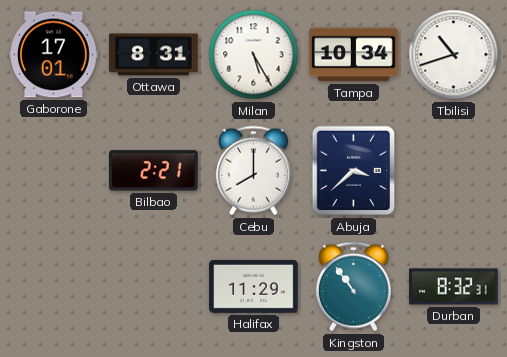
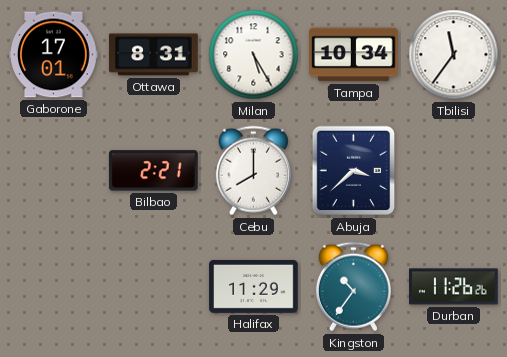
Tbilisi: 10:42 -> 11:36
Kingston: 10:54 -> 10:36
Durban: 8:32 -> 11:26
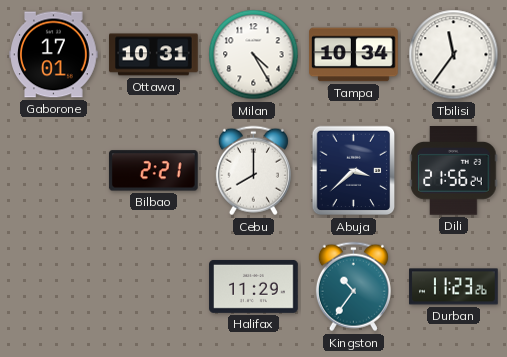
Ottawa: 8:31 -> 10:31
Milan: 5:25 -> 4:25
Dili: none -> 21:56
Durban: 11:26 -> 11:23
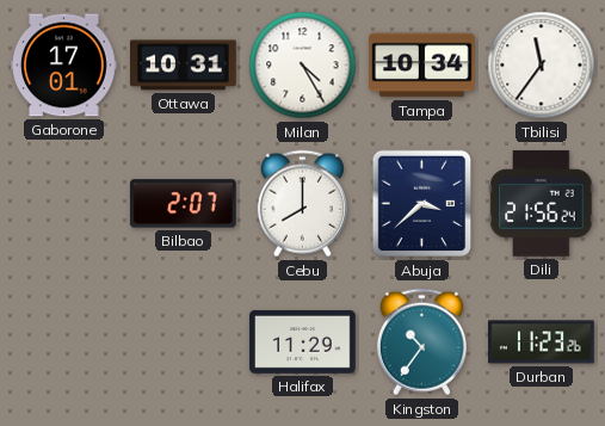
Bilbao: 2:21 -> 2:07
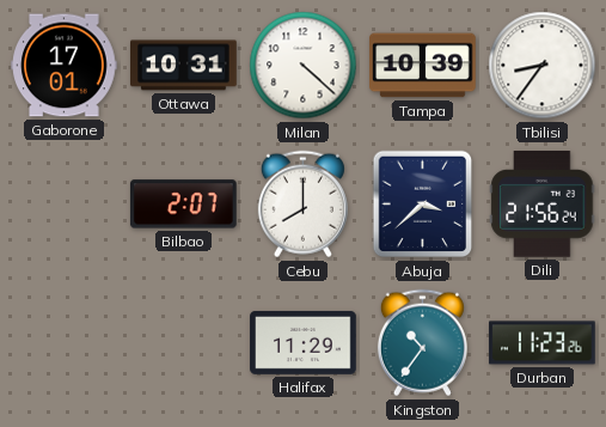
Milan: 4:25 -> 4:22
Tampa: 10:34 -> 10:39
Tbilisi: 11:36 -> 8:36
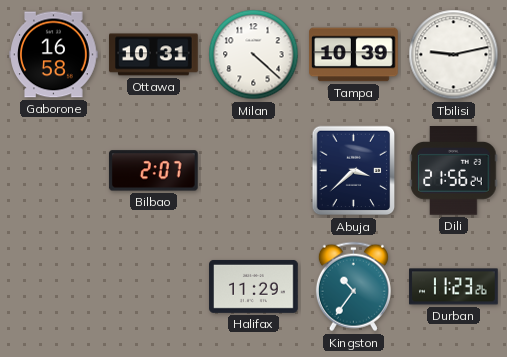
Gaborone: 17:01 -> 16:58
Tbilisi: 8:36 -> 9:13
Cebu: 8:00 -> none
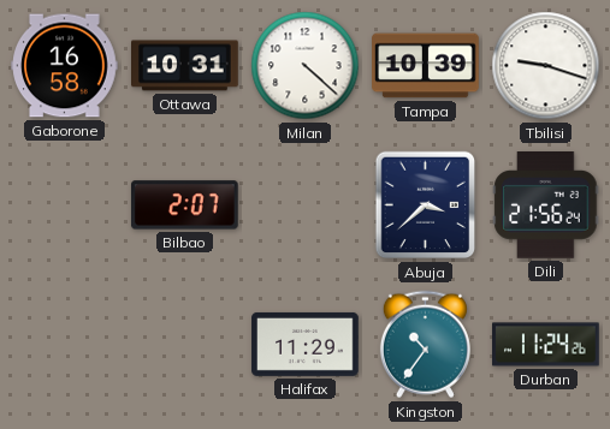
Tbilisi: 9:13 -> 9:18
Durban: 11:23 -> 11:24
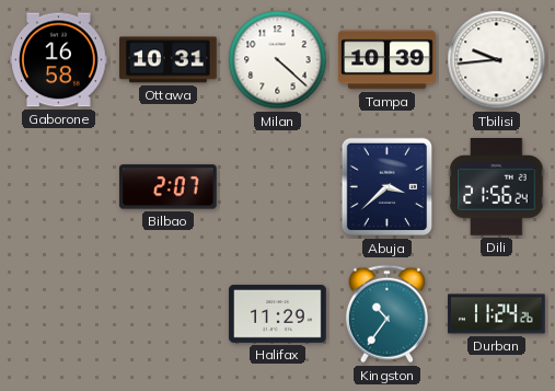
Tbilisi: 9:18 -> 9:44
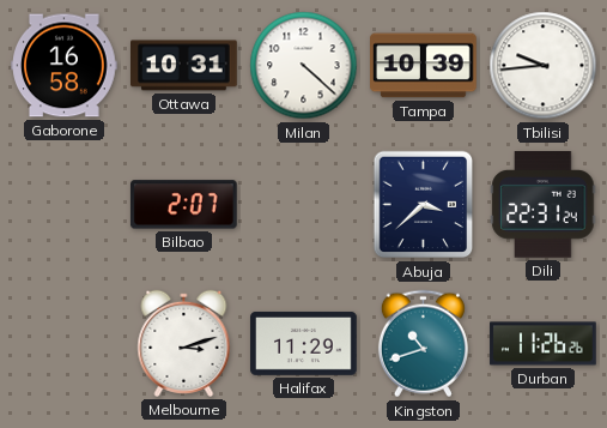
Dili: 21:56 -> 22:31
Melbourne: none -> 3:12
Kingston: 10:36 -> 10:42
Durban: 11:24 -> 11:26
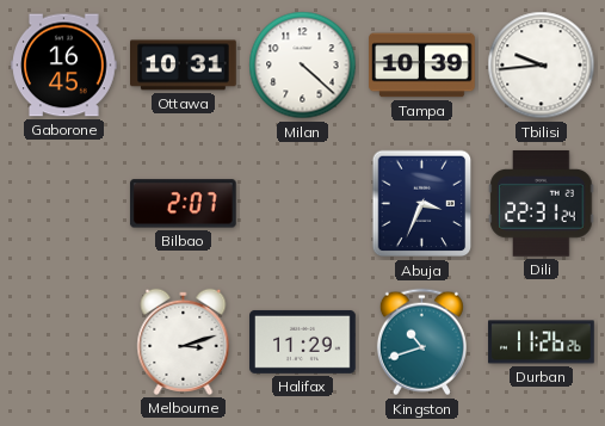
Gaborone: 16:58 -> 16:45
Abuja: 3:38 -> 3:34
